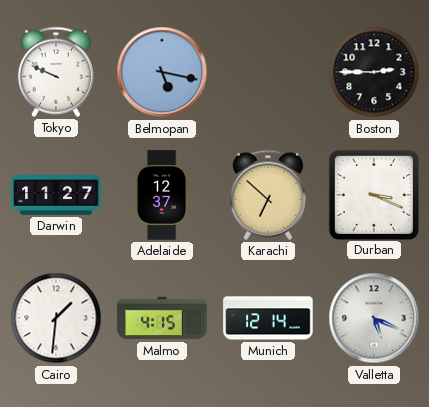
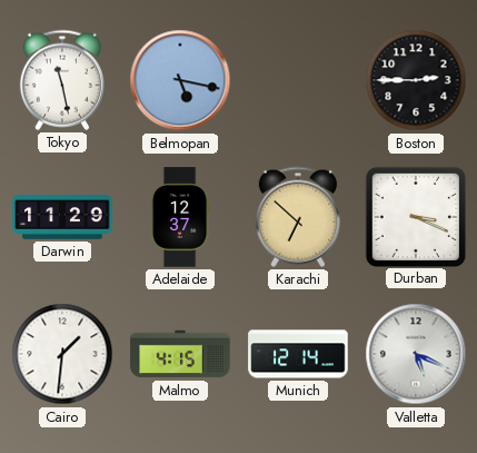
Tokyo: 9:49 -> 11:28
Darwin: 11:27 -> 11:29
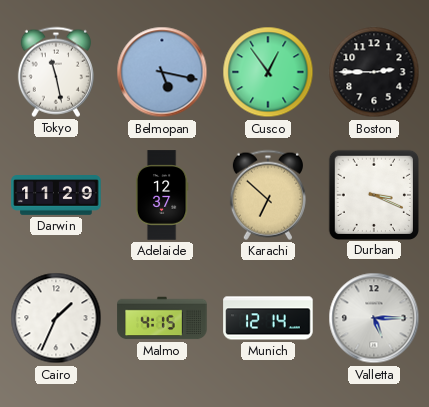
Cusco: none -> 12:54
Cairo: 1:31 -> 1:34
Valletta: 5:19 -> 5:15
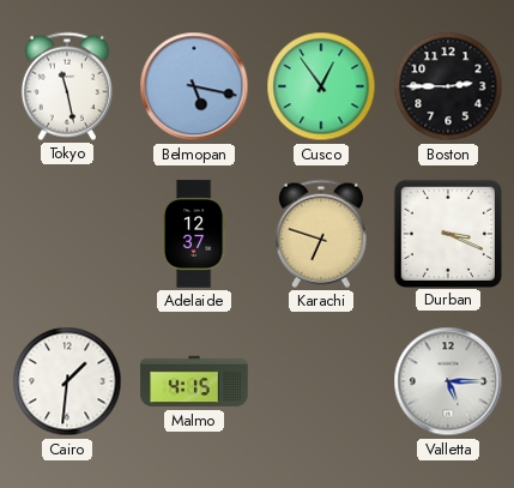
Darwin: 11:29 -> none
Karachi: 6:52 -> 6:48
Cairo: 1:34 -> 1:31
Munich: 12:14 -> none
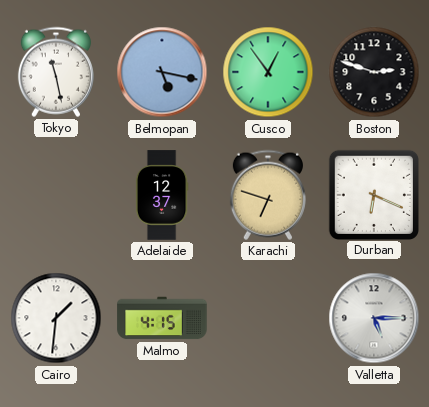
Boston: 2:45 -> 2:48
Durban: 3:19 -> 6:19
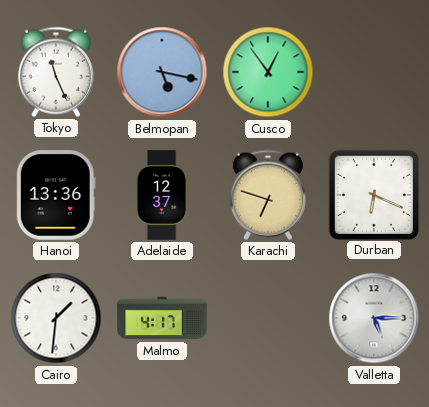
Tokyo: 11:28 -> 11:26
Boston: 2:48 -> none
Hanoi: none -> 13:36
Malmo: 4:15 -> 4:17
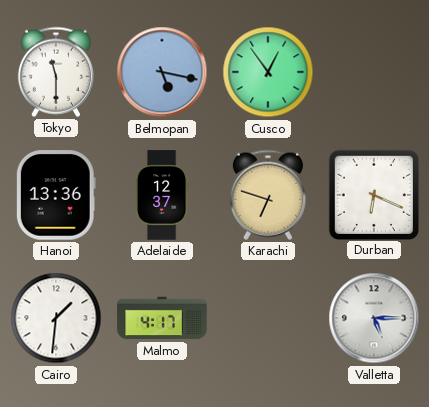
Tokyo: 11:26 -> 11:30
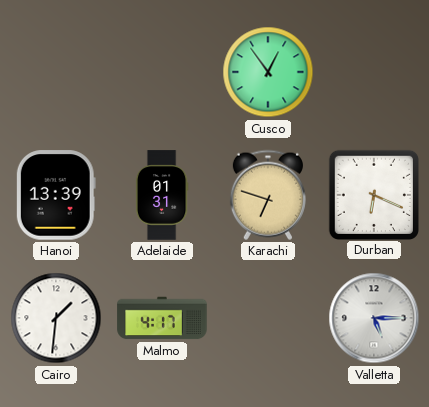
Tokyo: 11:30 -> none
Belmopan: 5:17 -> none
Hanoi: 13:36 -> 13:39
Adelaide: 12:37 -> 01:31
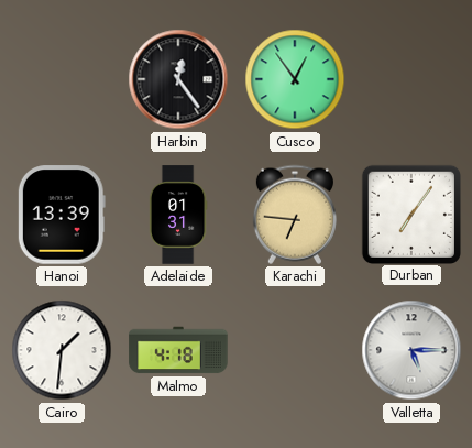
Harbin: none -> 12:24
Karachi: 6:48 -> 6:46
Durban: 6:19 -> 7:06
Malmo: 4:17 -> 4:18
